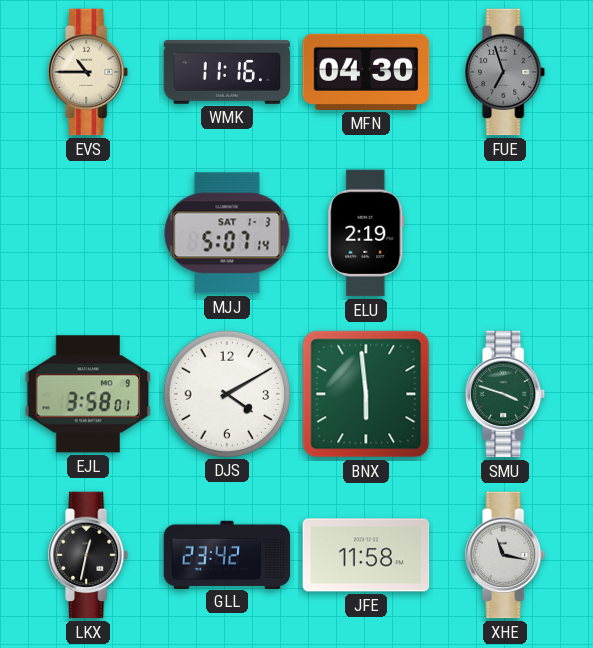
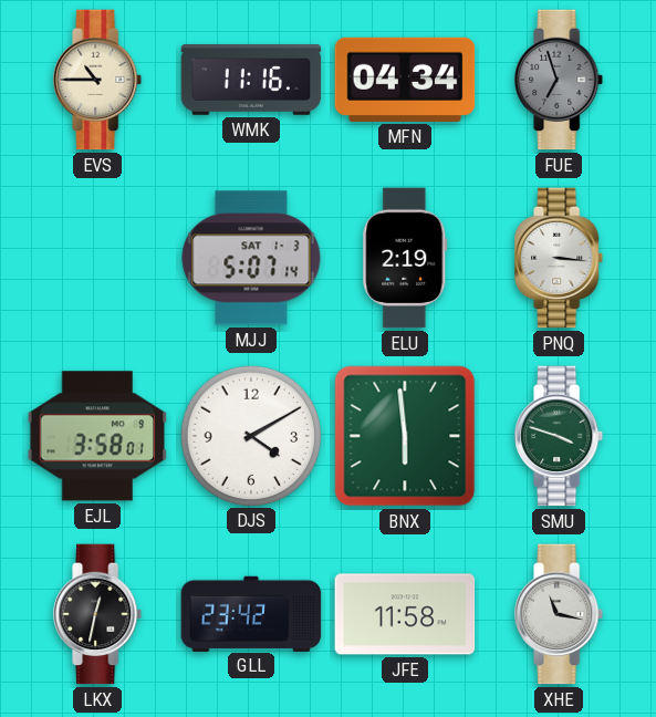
MFN: 04:30 -> 04:34
PNQ: none -> 3:16
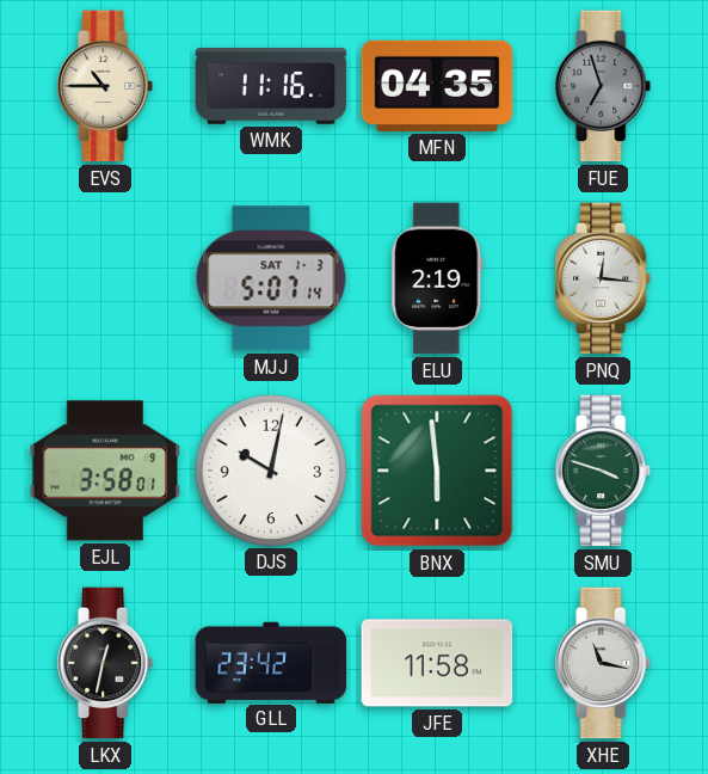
MFN: 04:34 -> 04:35
PNQ: 3:16 -> 12:16
DJS: 4:10 -> 10:02
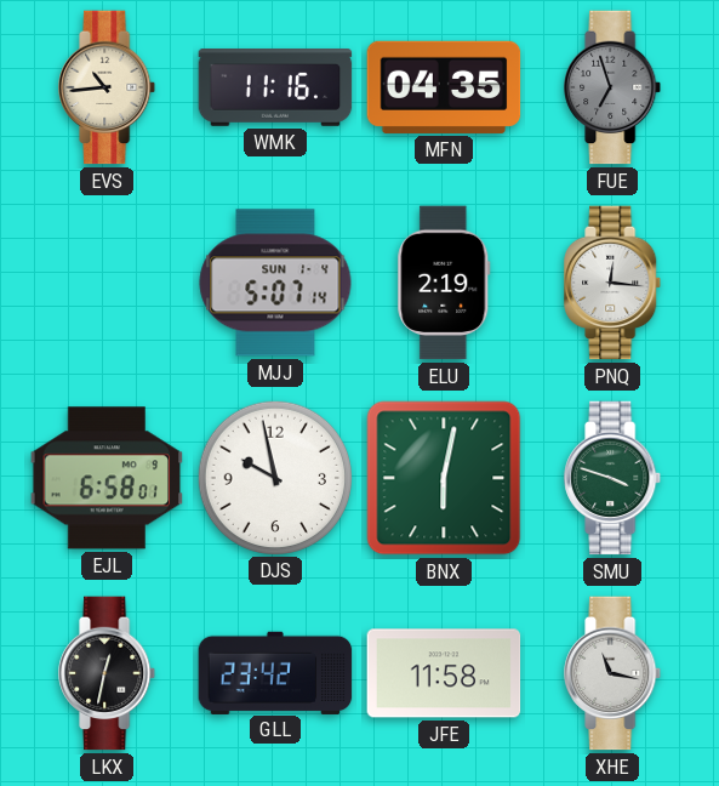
EVS: 10:45 -> 10:44
MJJ date: SAT 1-3 -> SUN 1-4
EJL: 3:58 -> 6:58
DJS: 10:02 -> 9:58
BNX: 5:59 -> 6:02
